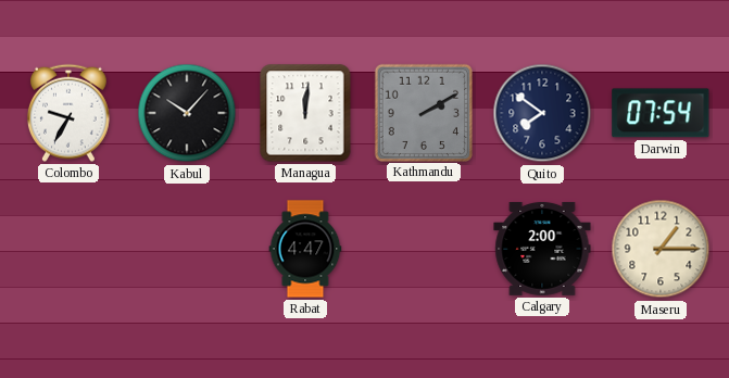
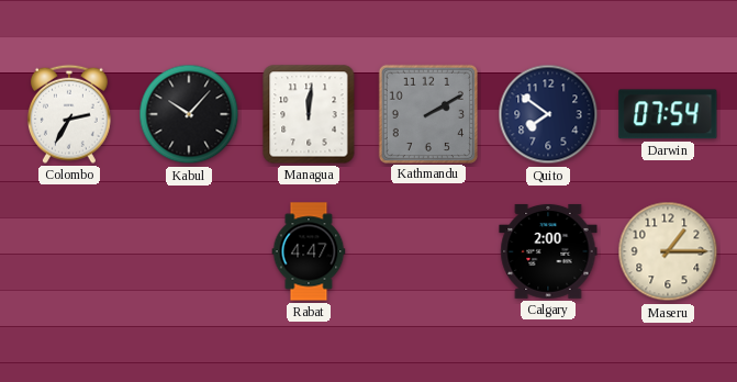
Colombo: 9:35 -> 2:35
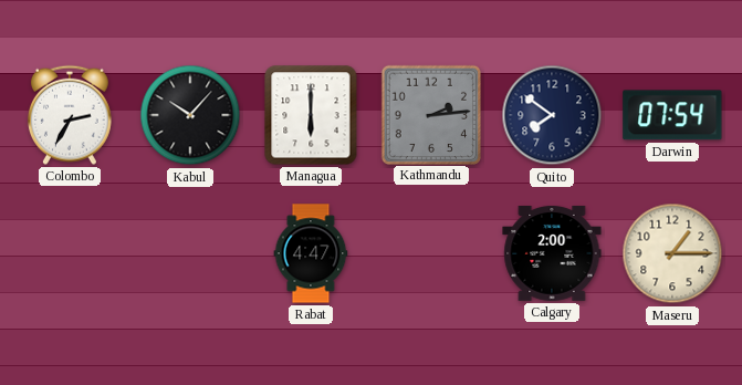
Managua: 12:01 -> 6:00
Kathmandu: 2:10 -> 2:14
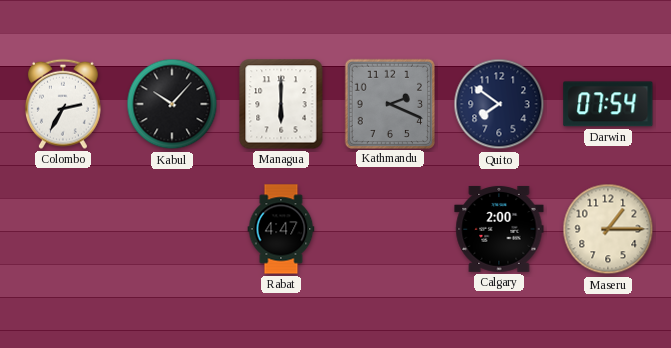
Kathmandu: 2:14 -> 2:19
